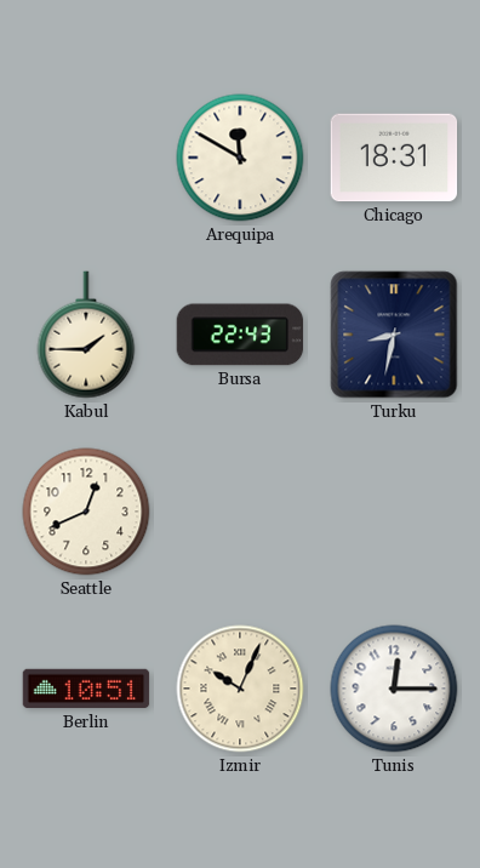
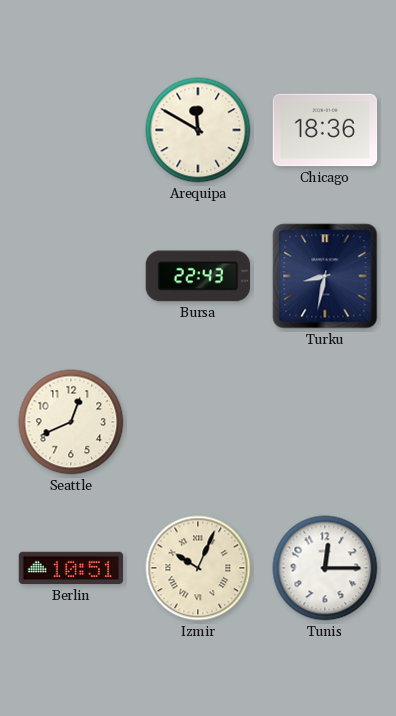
Chicago: 18:31 -> 18:36
Kabul: 1:45 -> none
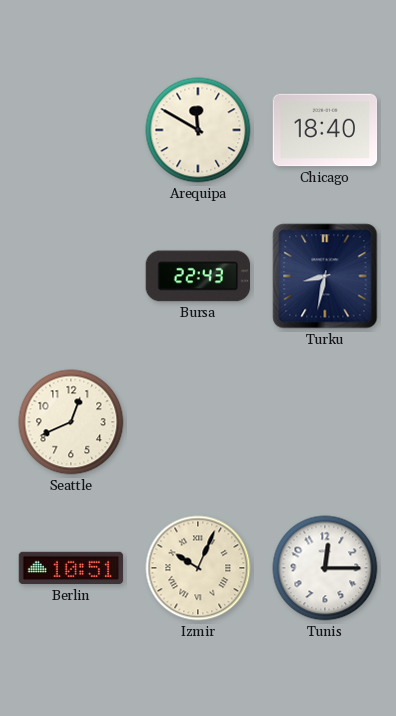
Chicago: 18:36 -> 18:40
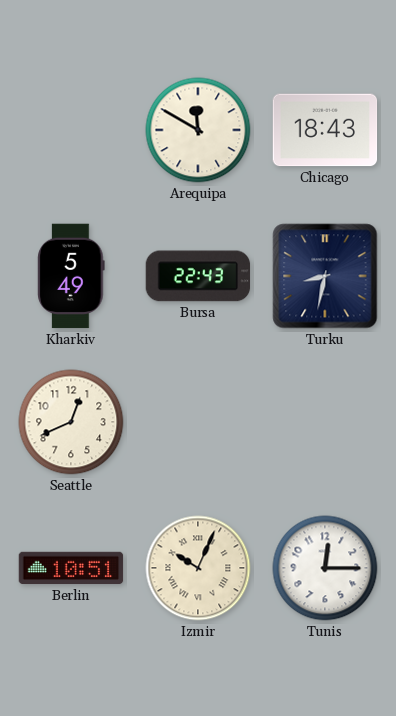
Chicago: 18:40 -> 18:43
Kharkiv: none -> 5:49
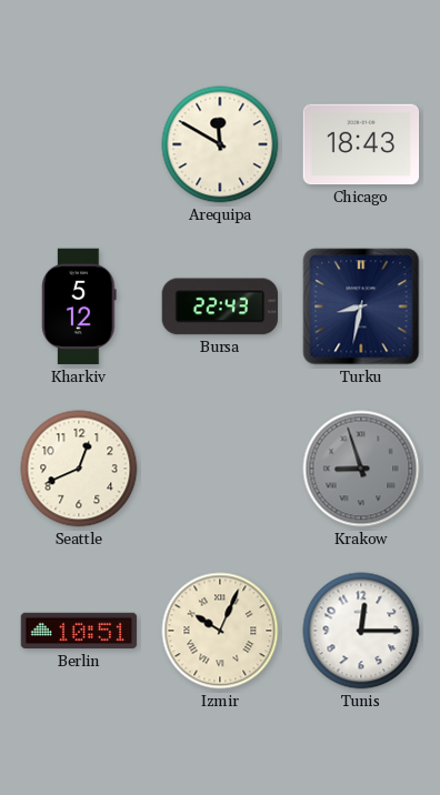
Kharkiv: 5:49 -> 5:12
Krakow: none -> 8:57
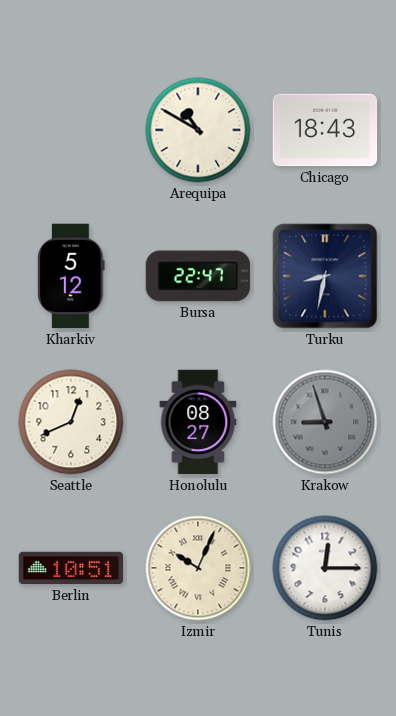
Arequipa: 11:50 -> 10:50
Bursa: 22:43 -> 22:47
Honolulu: none -> 08:27
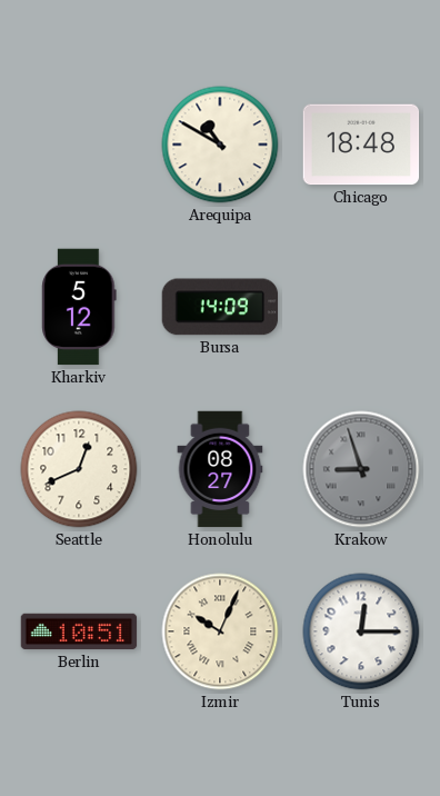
Chicago: 18:43 -> 18:48
Bursa: 22:47 -> 14:09
Turku: 8:32 -> none
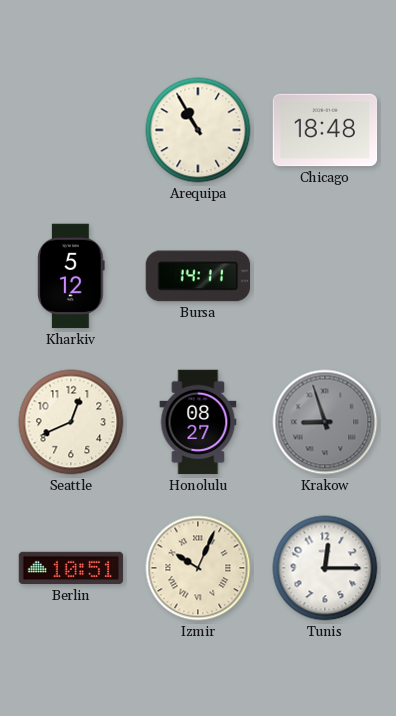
Arequipa: 10:50 -> 10:55
Bursa: 14:09 -> 14:11
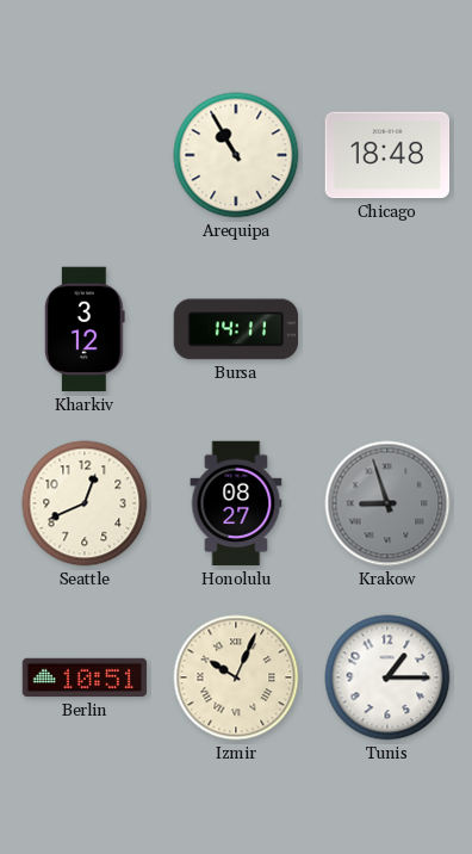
Kharkiv: 5:12 -> 3:12
Tunis: 12:15 -> 1:15
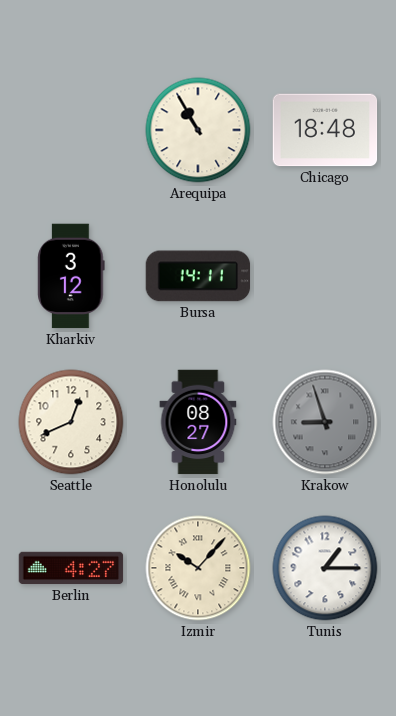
Berlin: 10:51 -> 4:27
Izmir: 10:04 -> 10:07
